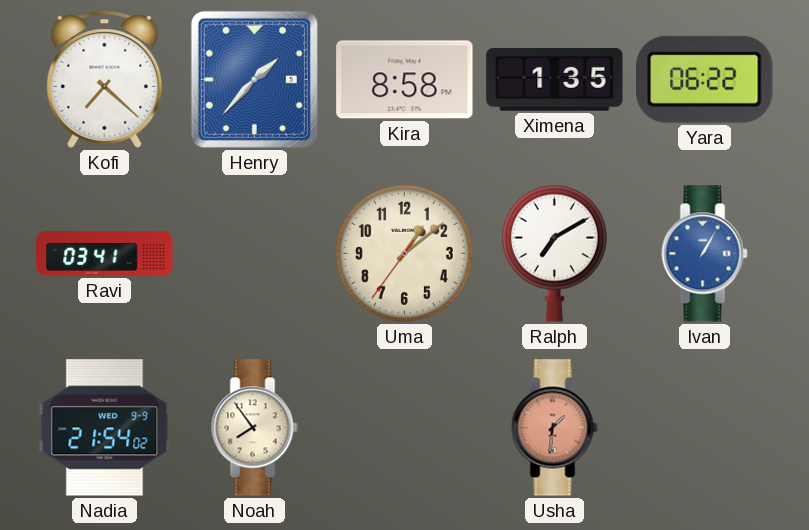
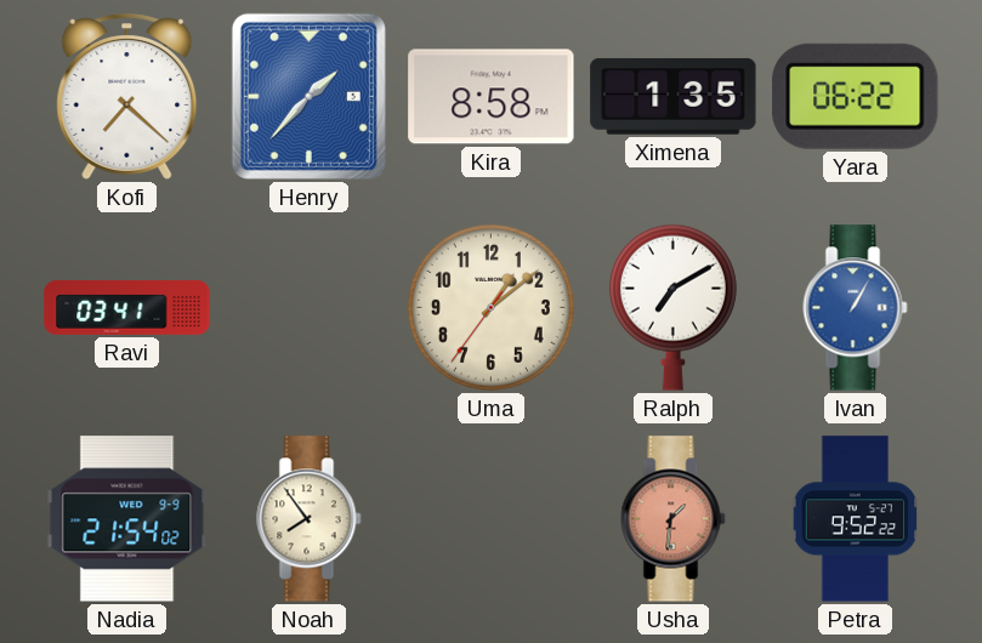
Petra: none -> 9:52
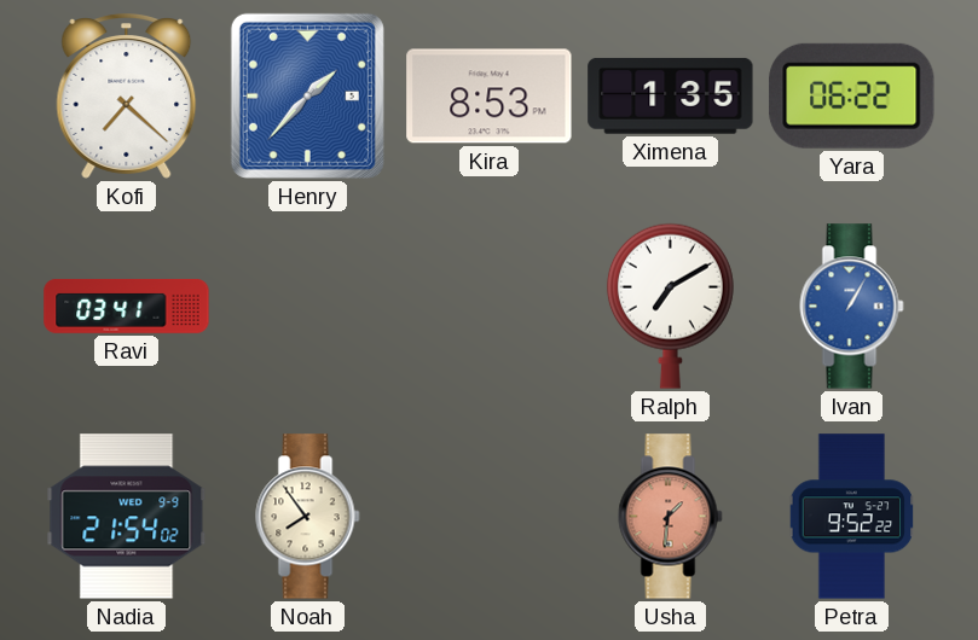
Kira: 8:58 -> 8:53
Uma: 1:08 -> none
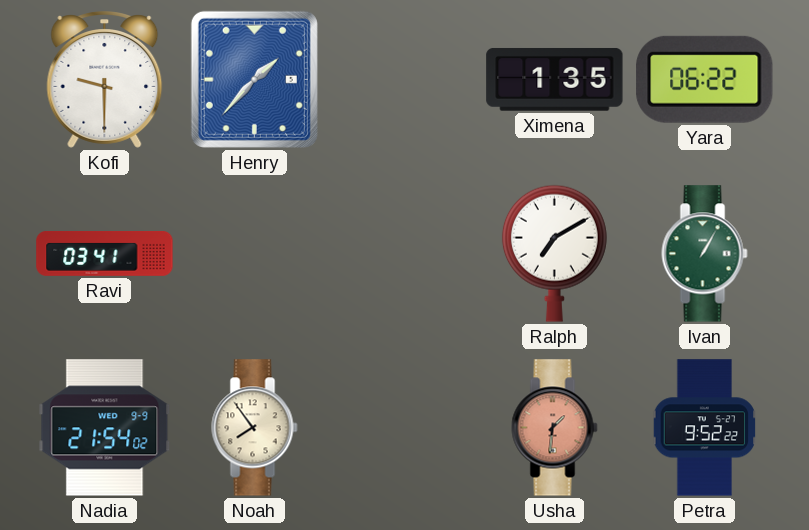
Kofi: 7:22 -> 9:30
Kira: 8:53 -> none
Ivan dial: blue -> green
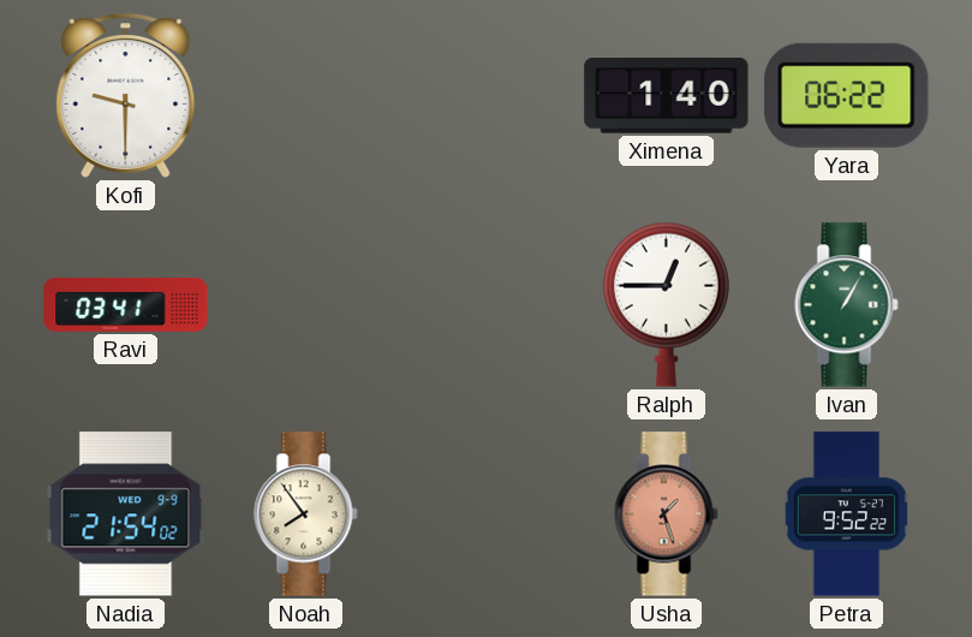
Henry: 1:37 -> none
Ximena: 1:35 -> 1:40
Ralph: 7:10 -> 12:45
Usha: 1:31 -> 1:27
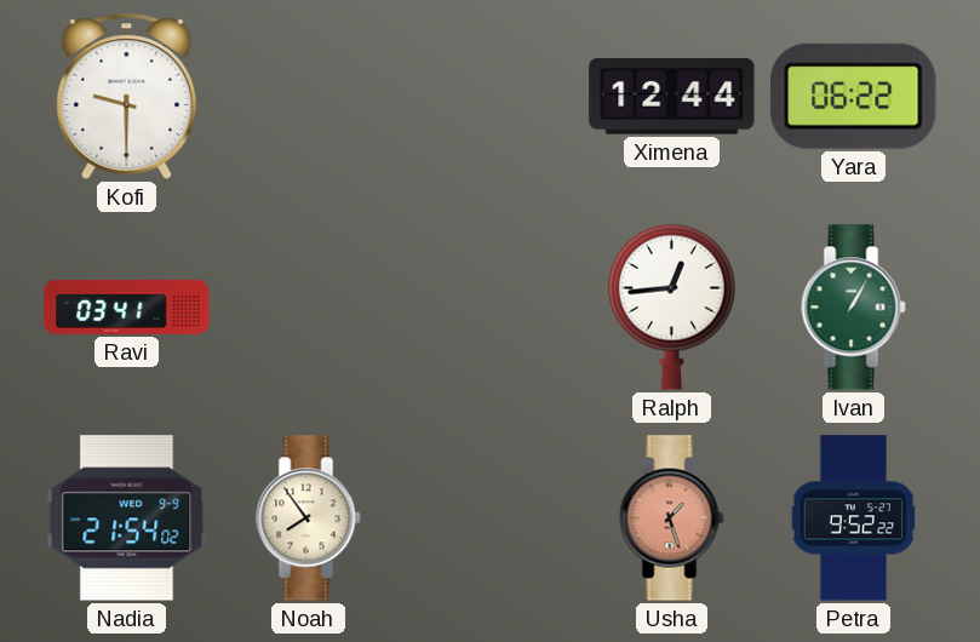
Ximena: 1:40 -> 12:44
Ralph: 12:45 -> 12:44
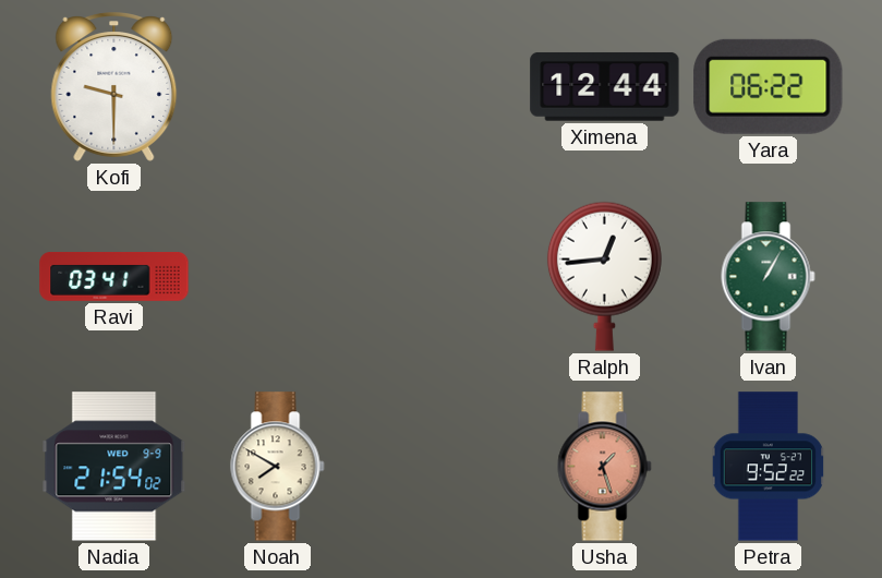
Noah: 7:54 -> 7:50
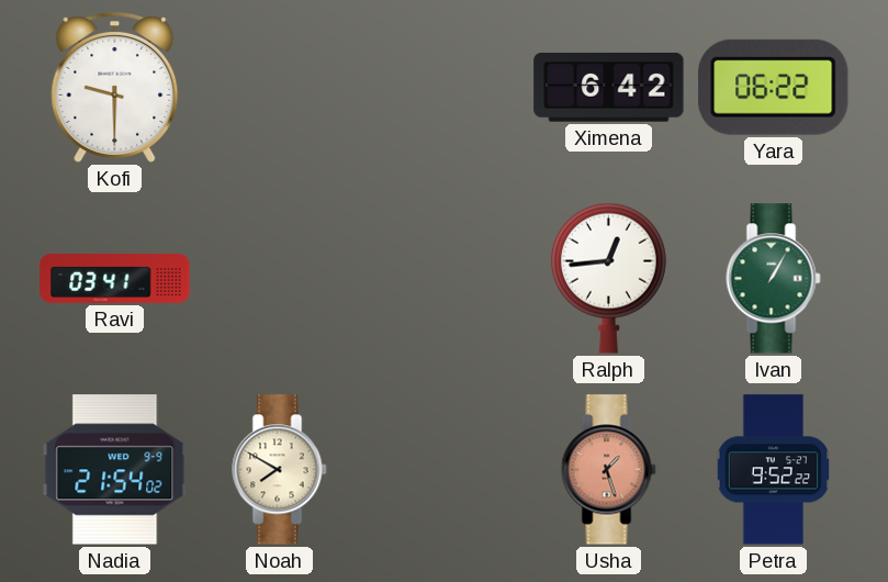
Ximena: 12:44 -> 6:42
